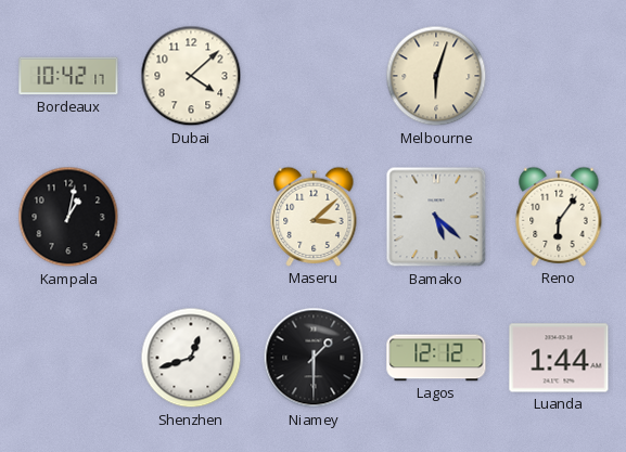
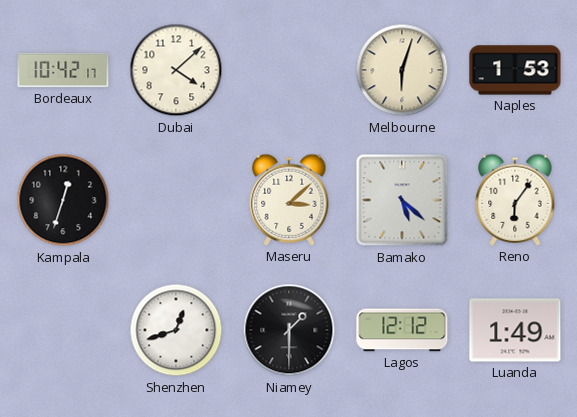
Naples: none -> 1:53
Kampala: 1:02 -> 12:33
Luanda: 1:44 -> 1:49
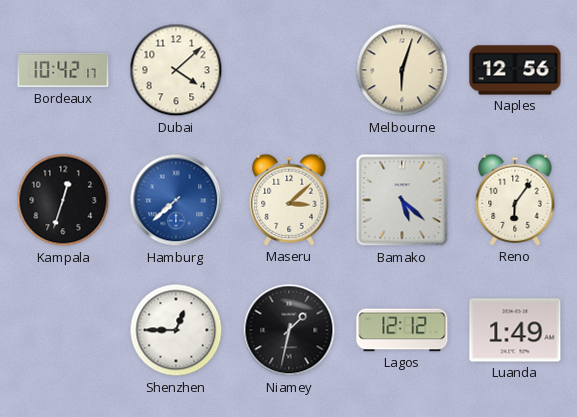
Naples: 1:53 -> 12:56
Hamburg: none -> 7:38
Shenzhen: 12:42 -> 12:45
Niamey: 1:30 -> 1:32
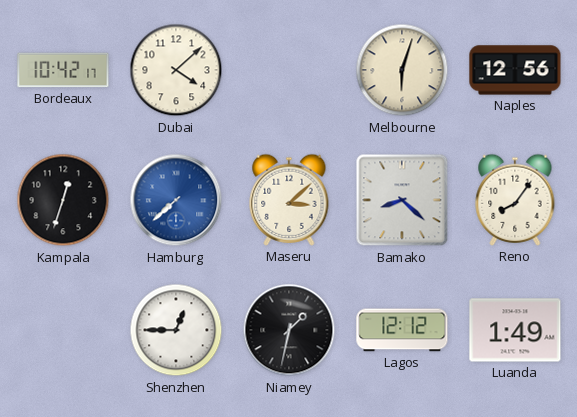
Bamako: 5:22 -> 8:22
Reno: 6:06 -> 8:06
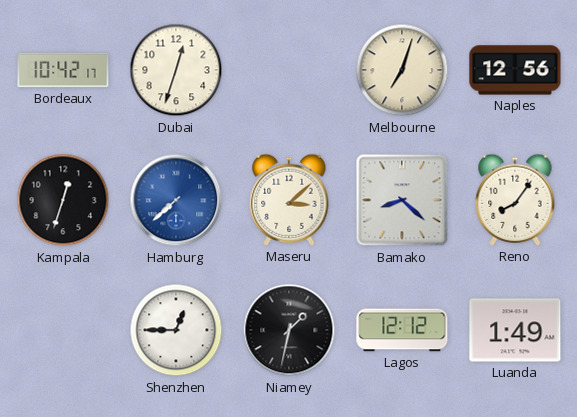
Dubai: 4:08 -> 12:33
Melbourne: 6:03 -> 7:03
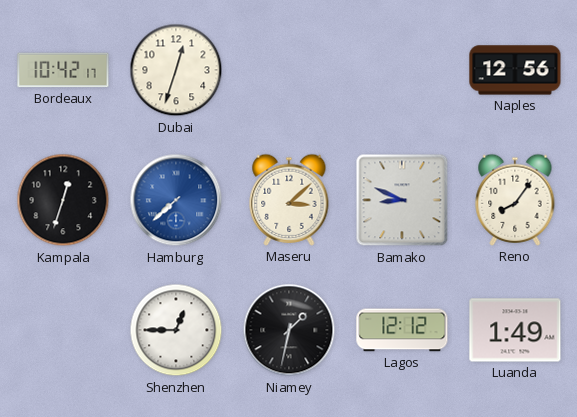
Melbourne: 7:03 -> none
Bamako: 8:22 -> 8:49
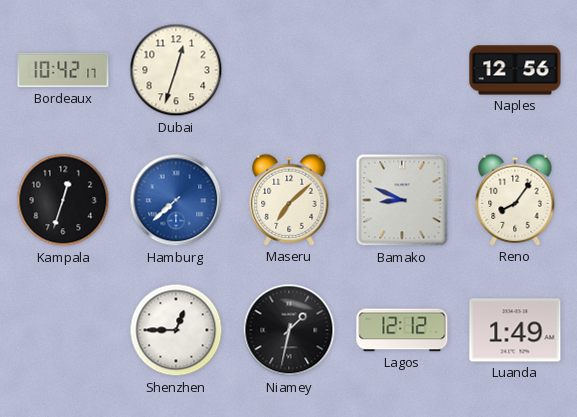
Maseru: 3:08 -> 7:08
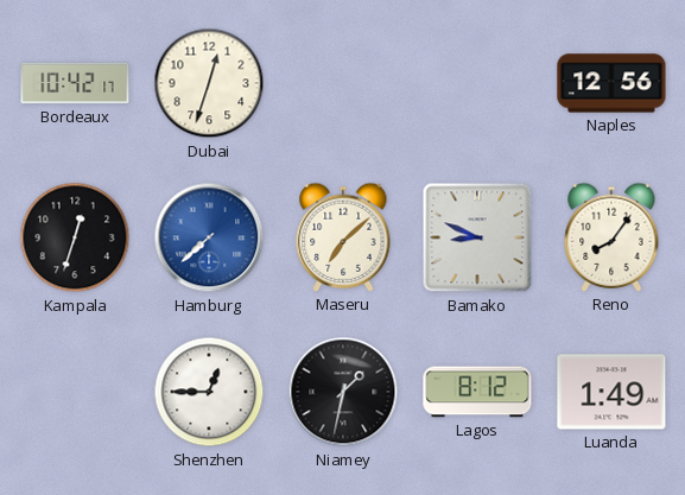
Lagos: 12:12 -> 8:12
